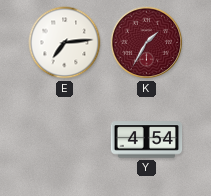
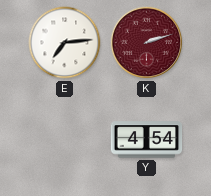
K: 1:35 -> 2:12
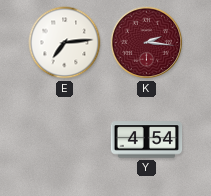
K: 2:12 -> 2:16
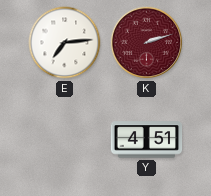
K: 2:16 -> 2:12
Y: 4:54 -> 4:51
